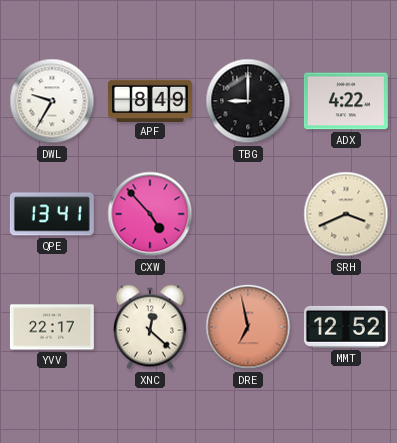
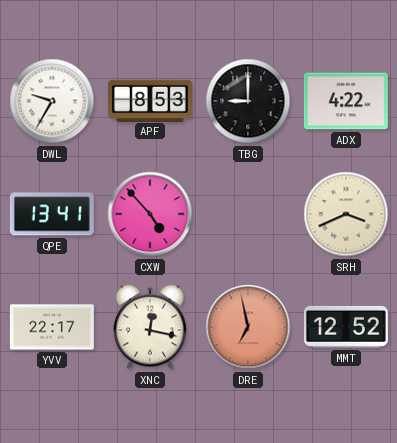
APF: 8:49 -> 8:53
XNC: 12:22 -> 12:17
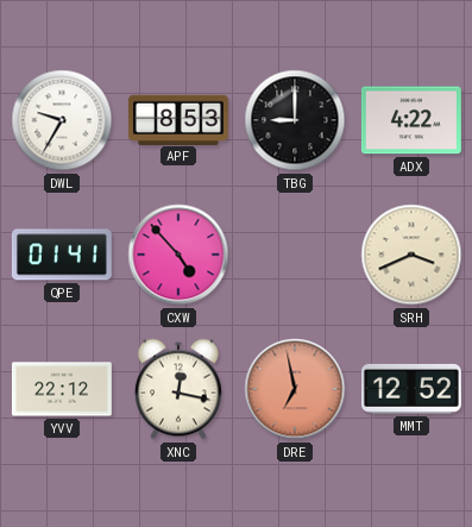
QPE: 13:41 -> 01:41
YVV: 22:17 -> 22:12
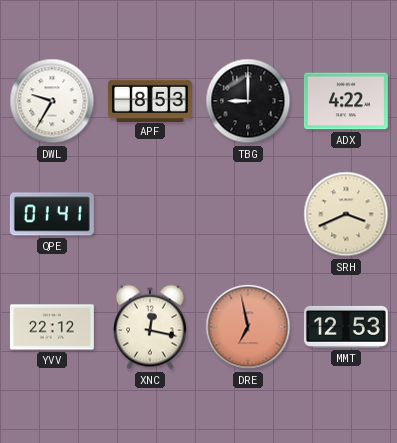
CXW: 4:53 -> none
MMT: 12:52 -> 12:53
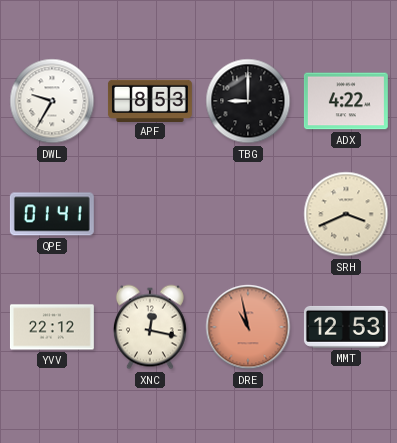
DRE: 6:58 -> 10:58
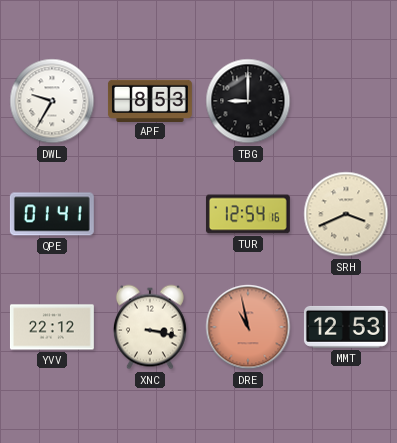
ADX: 4:22 -> none
TUR: none -> 12:54
XNC: 12:17 -> 3:17
